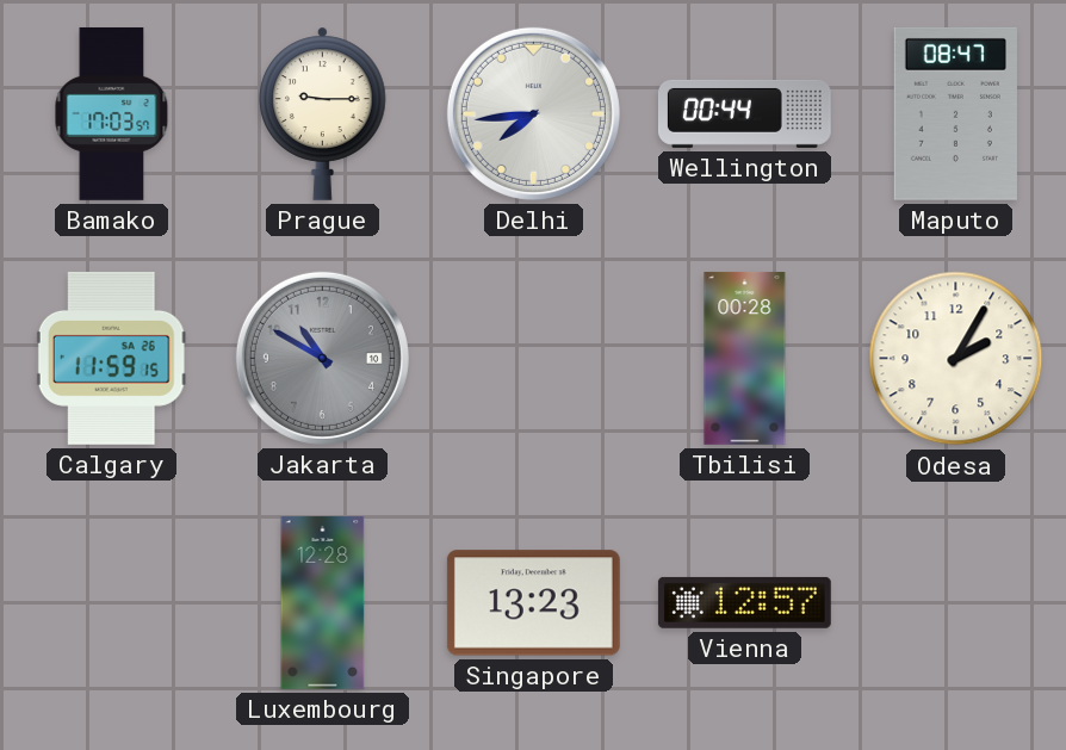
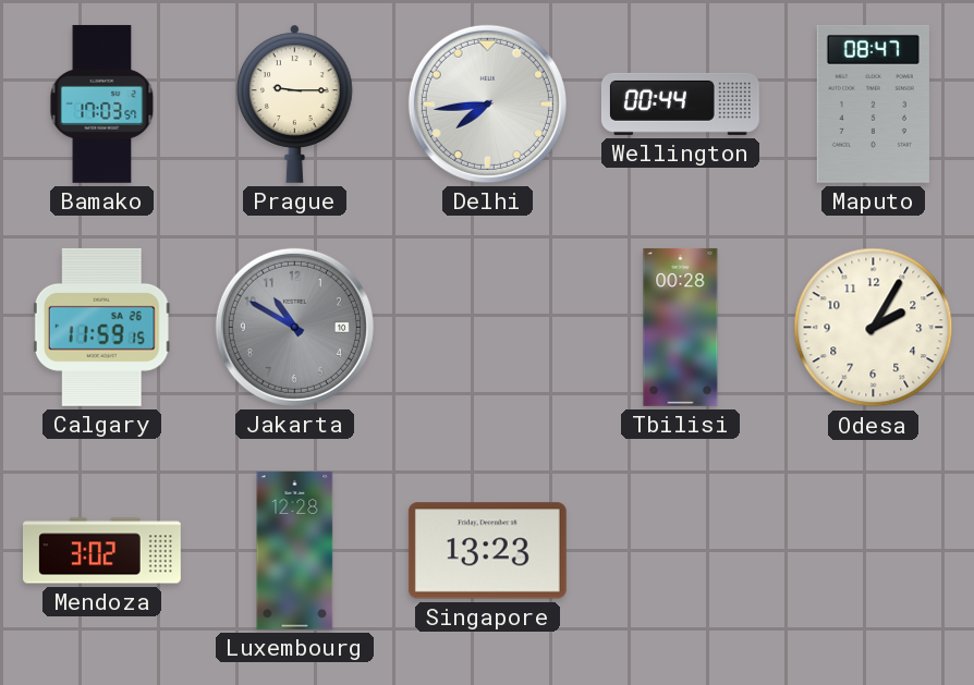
Mendoza: none -> 3:02
Vienna: 12:57 -> none
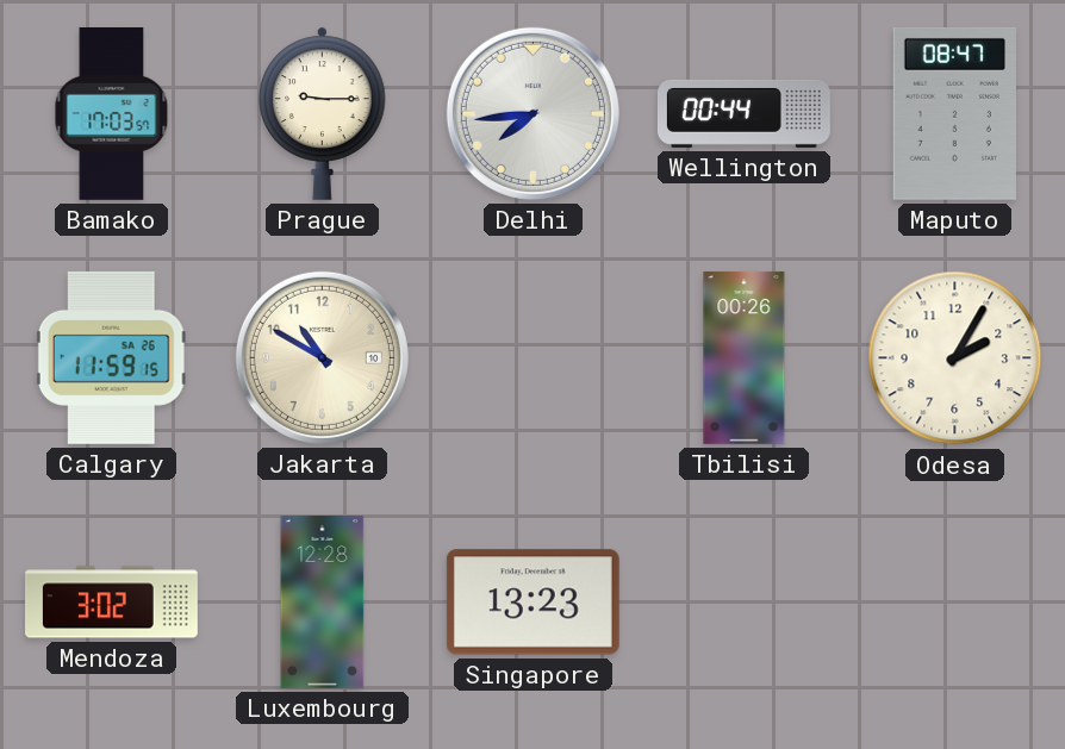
Jakarta dial: grey -> cream
Tbilisi: 00:28 -> 00:26
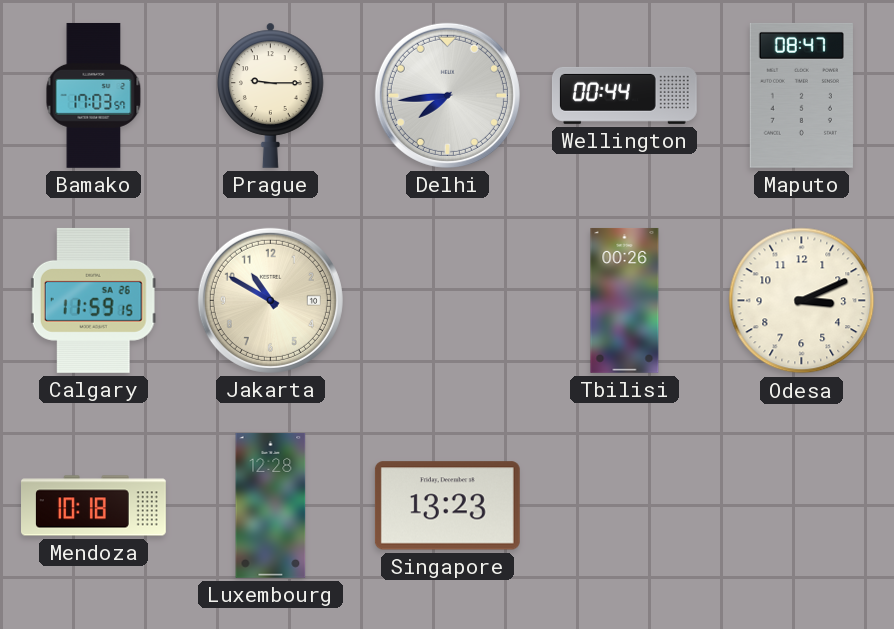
Odesa: 2:05 -> 3:11
Mendoza: 3:02 -> 10:18
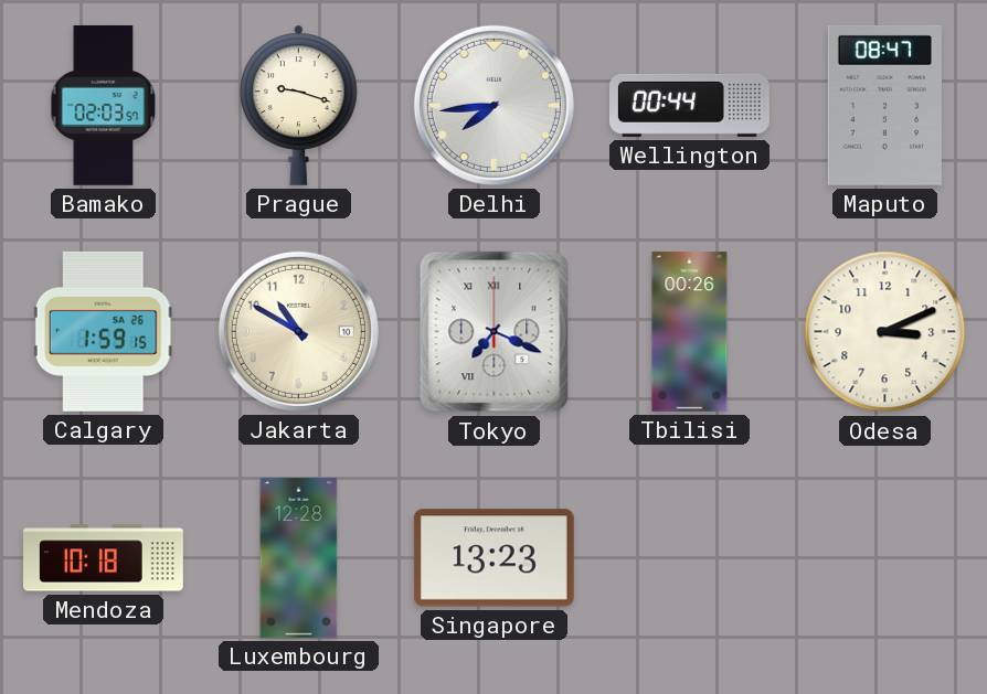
Bamako: 17:03 -> 02:03
Prague: 9:15 -> 9:18
Calgary: 11:59 -> 1:59
Tokyo: none -> 7:19
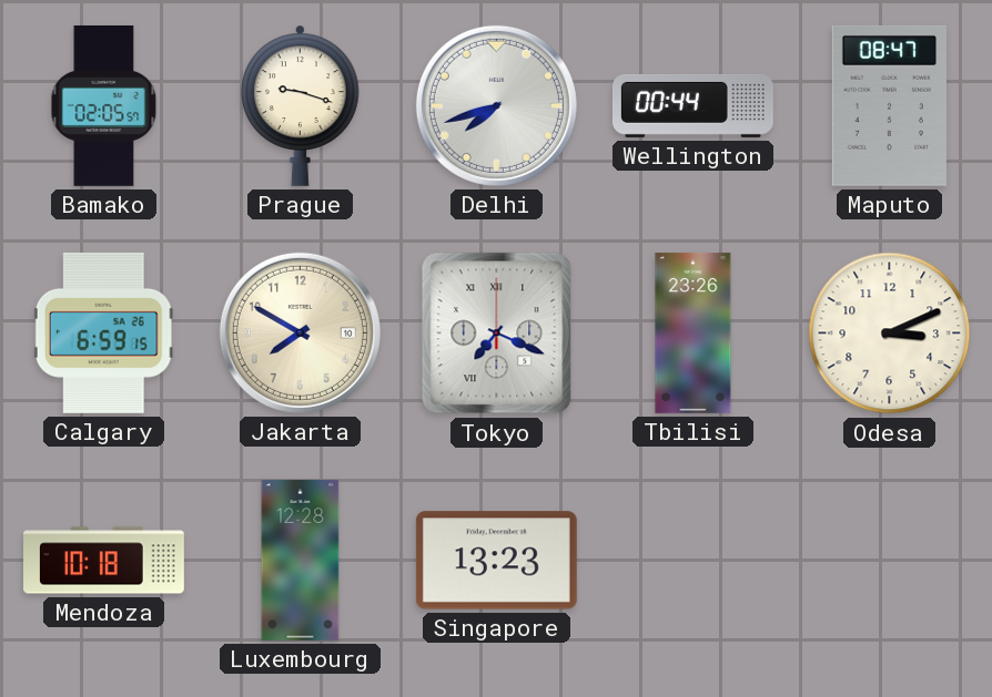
Bamako: 02:03 -> 02:05
Delhi: 7:44 -> 7:42
Calgary: 1:59 -> 6:59
Jakarta: 10:50 -> 7:50
Tbilisi: 00:26 -> 23:26
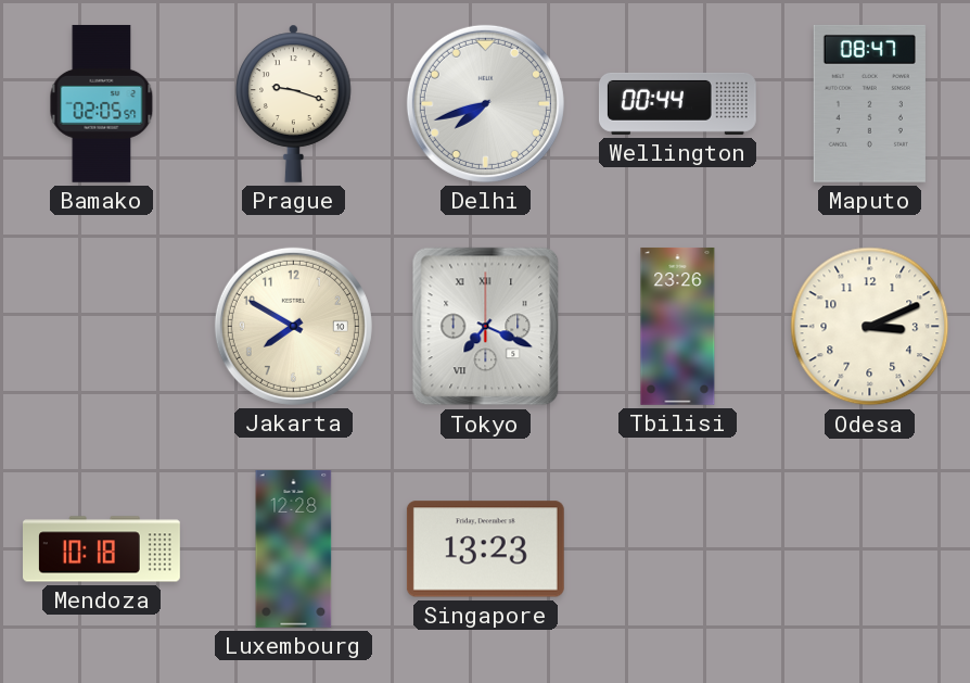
Calgary: 6:59 -> none
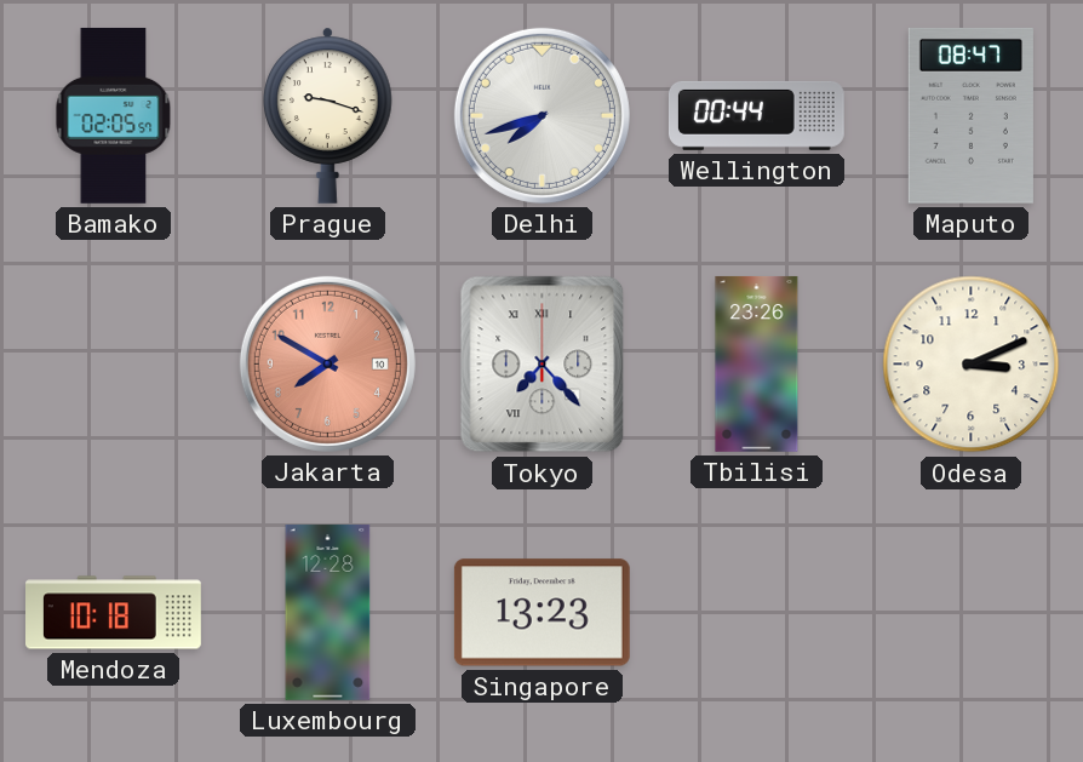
Jakarta dial: cream -> salmon
Tokyo: 7:19 -> 7:23
